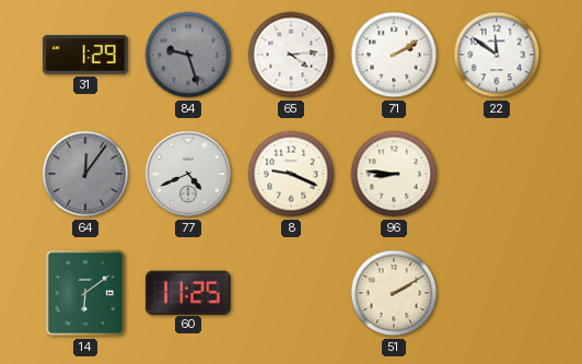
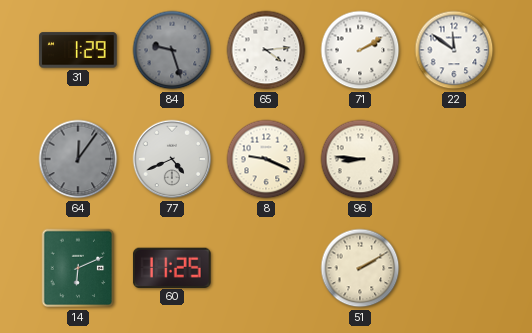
14: 6:09 -> 6:11
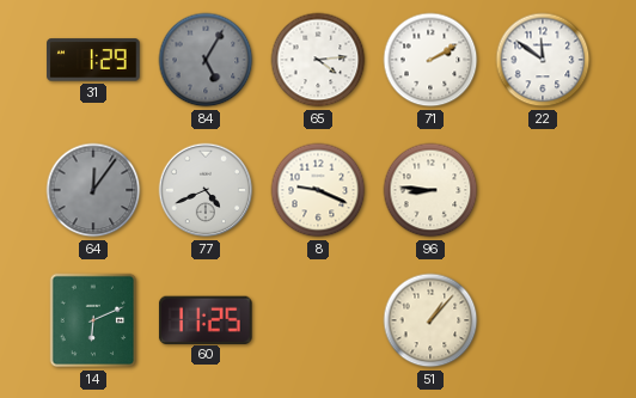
84: 9:27 -> 5:05
51: 2:10 -> 1:07
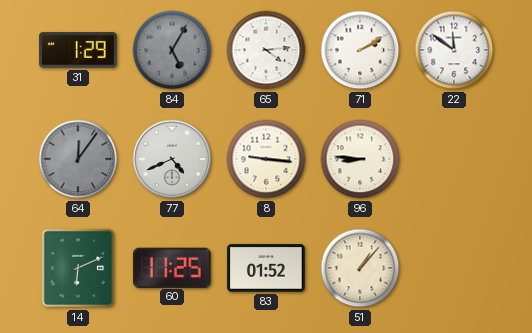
8: 9:19 -> 9:16
83: none -> 01:52
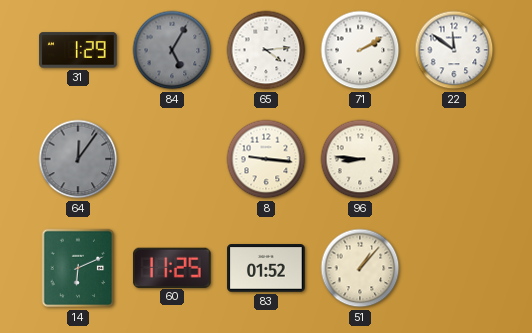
77: 4:41 -> none
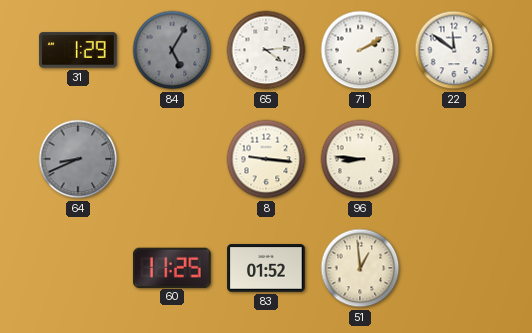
64: 12:06 -> 8:41
14: 6:11 -> none
51: 1:07 -> 12:59
